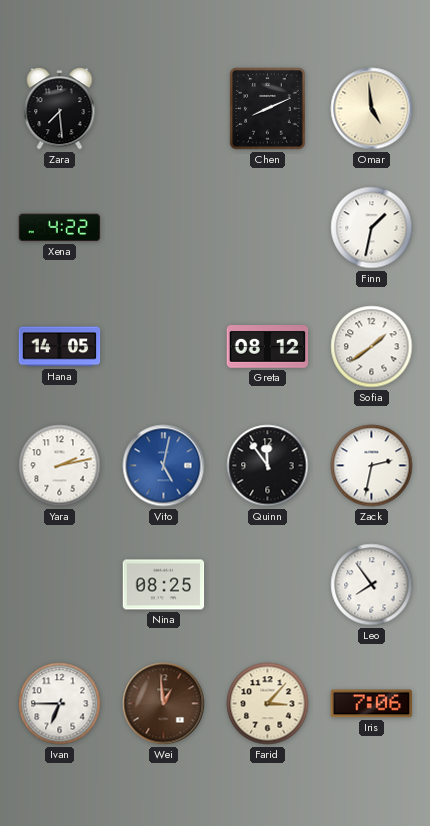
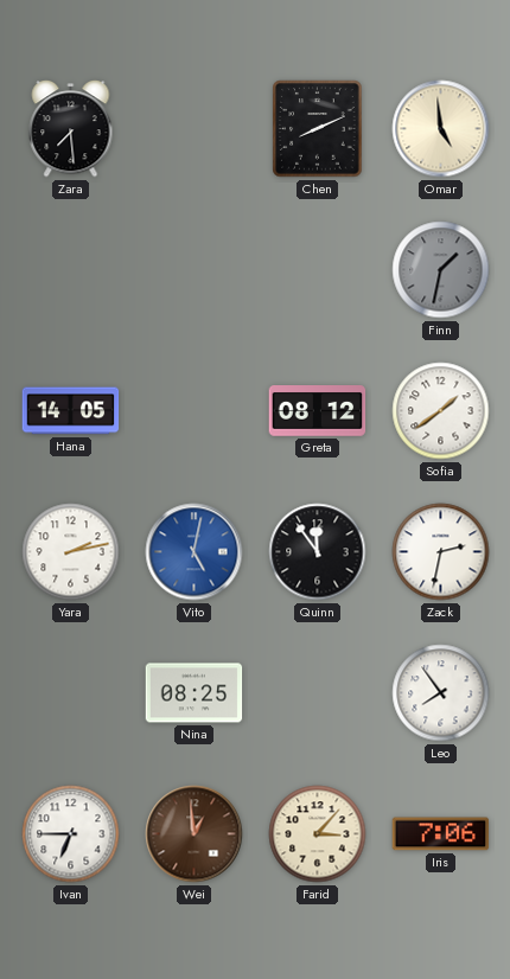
Xena: 4:22 -> none
Finn dial: white -> grey
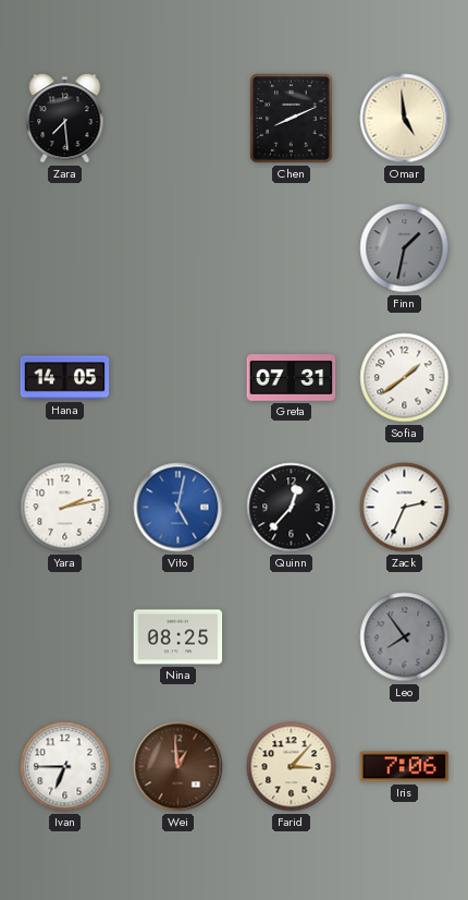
Greta: 08:12 -> 07:31
Quinn: 11:54 -> 12:37
Zack: 2:32 -> 2:34
Leo dial: white -> grey
